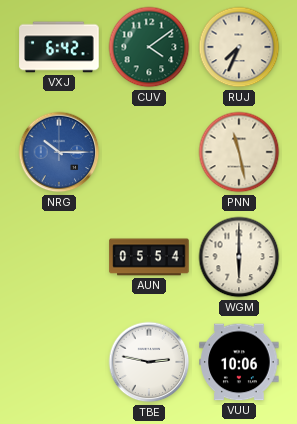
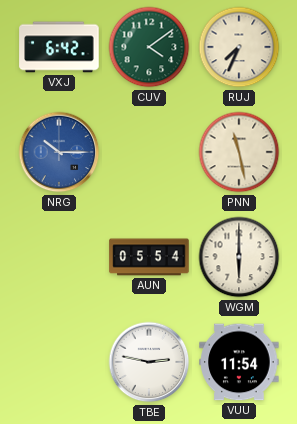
VUU: 10:06 -> 11:54
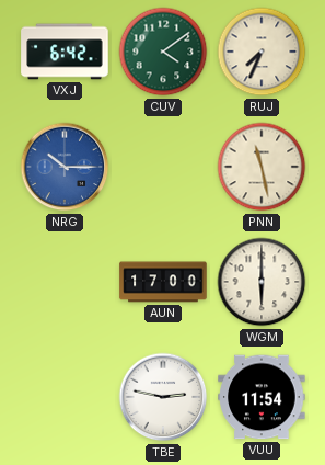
AUN: 05:54 -> 17:00
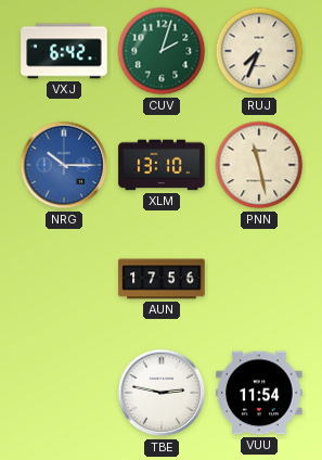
CUV: 4:09 -> 2:03
XLM: none -> 13:10
AUN: 17:00 -> 17:56
WGM: 6:00 -> none
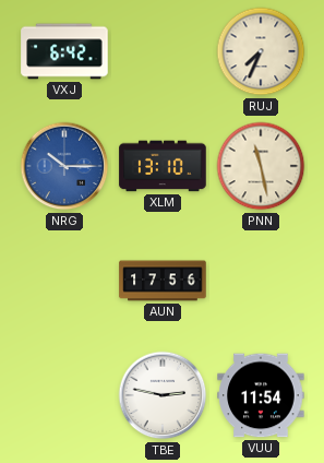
CUV: 2:03 -> none
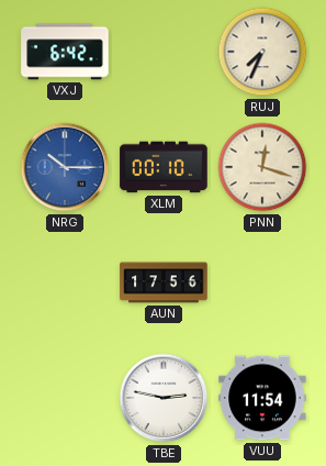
XLM: 13:10 -> 00:10
PNN: 11:28 -> 12:18
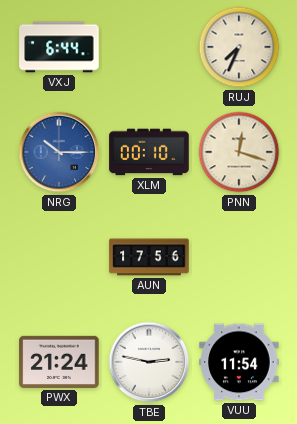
VXJ: 6:42 -> 6:44
PWX: none -> 21:24
